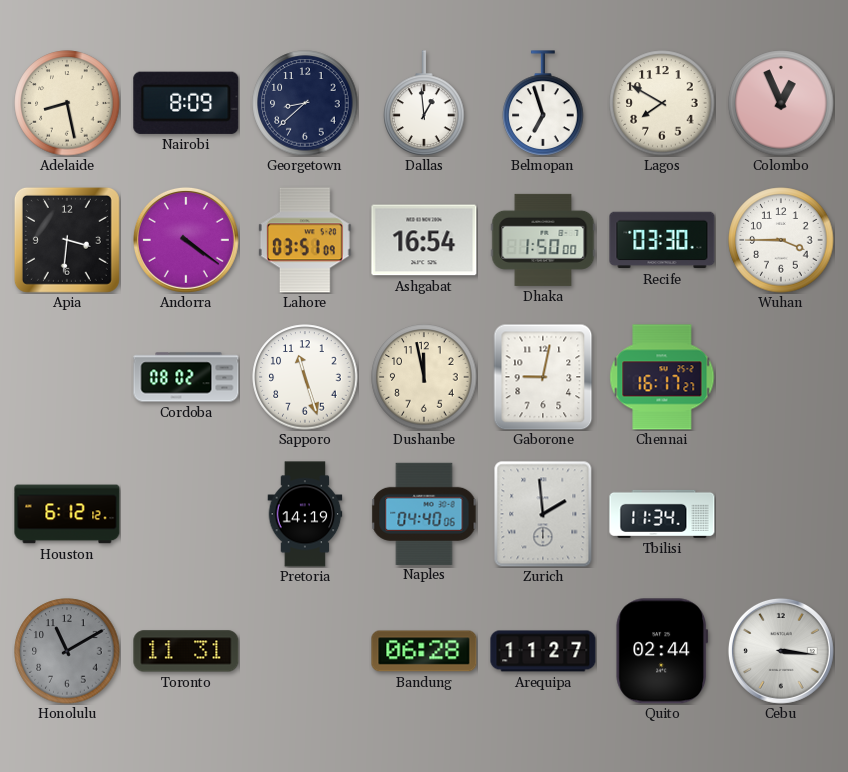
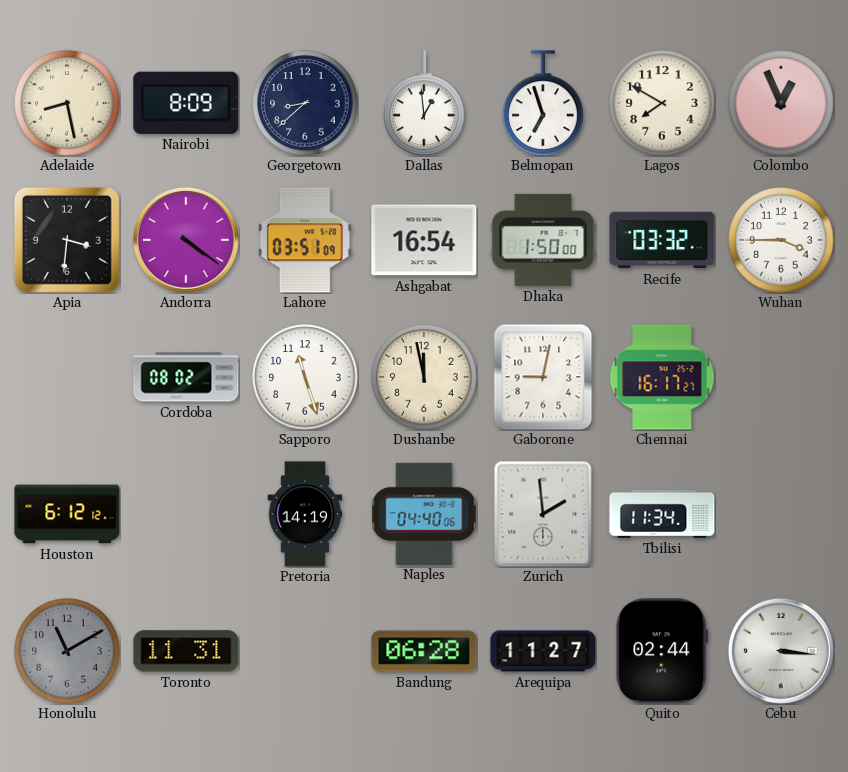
Recife: 03:30 -> 03:32
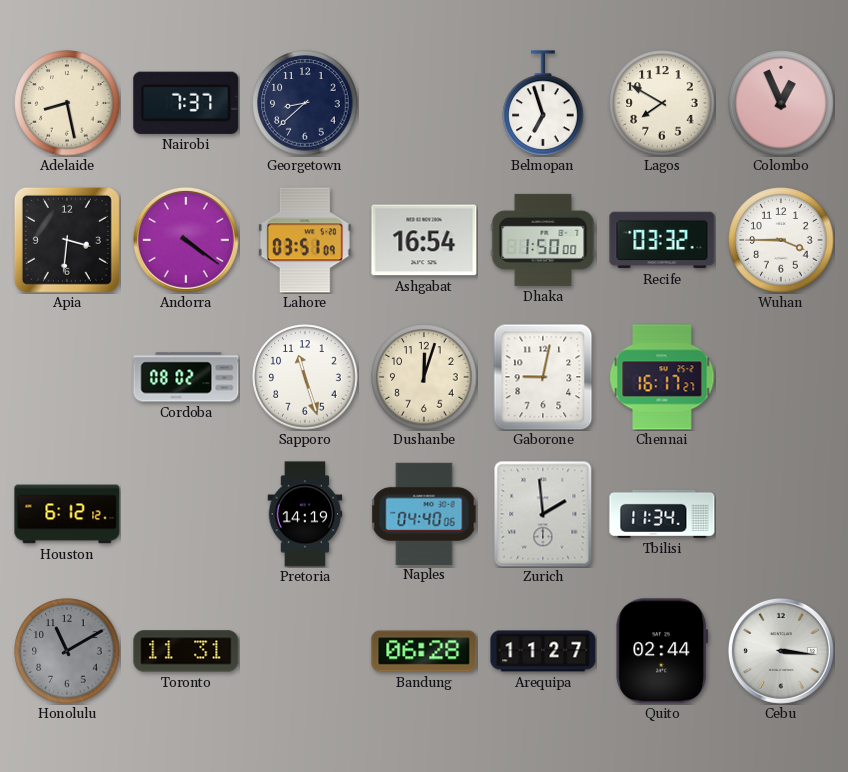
Nairobi: 8:09 -> 7:37
Dallas: 12:59 -> none
Dushanbe: 11:58 -> 12:03
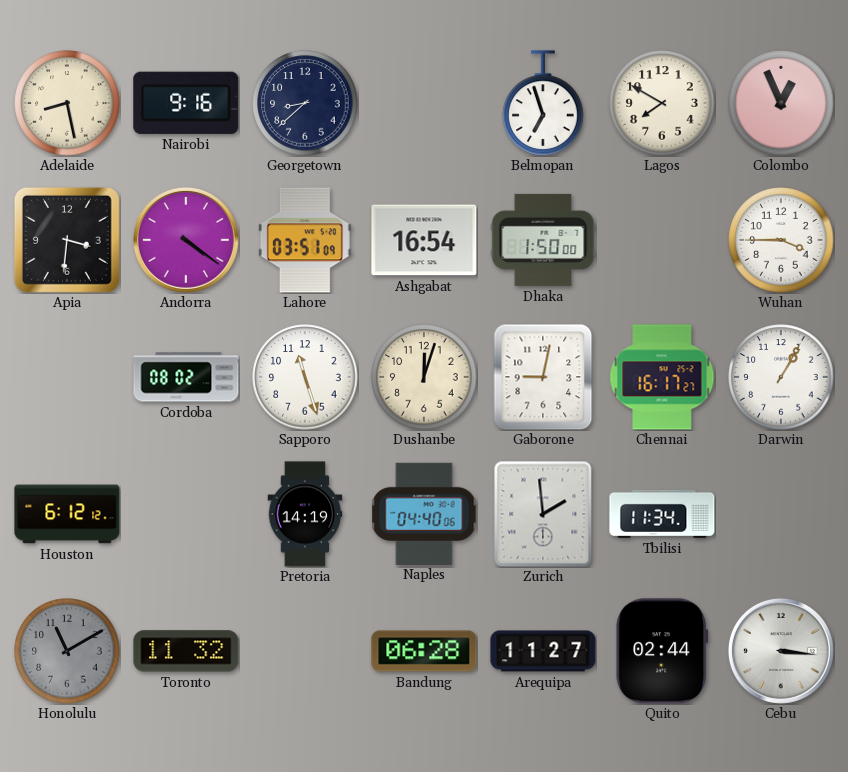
Nairobi: 7:37 -> 9:16
Recife: 03:32 -> none
Darwin: none -> 1:05
Toronto: 11:31 -> 11:32
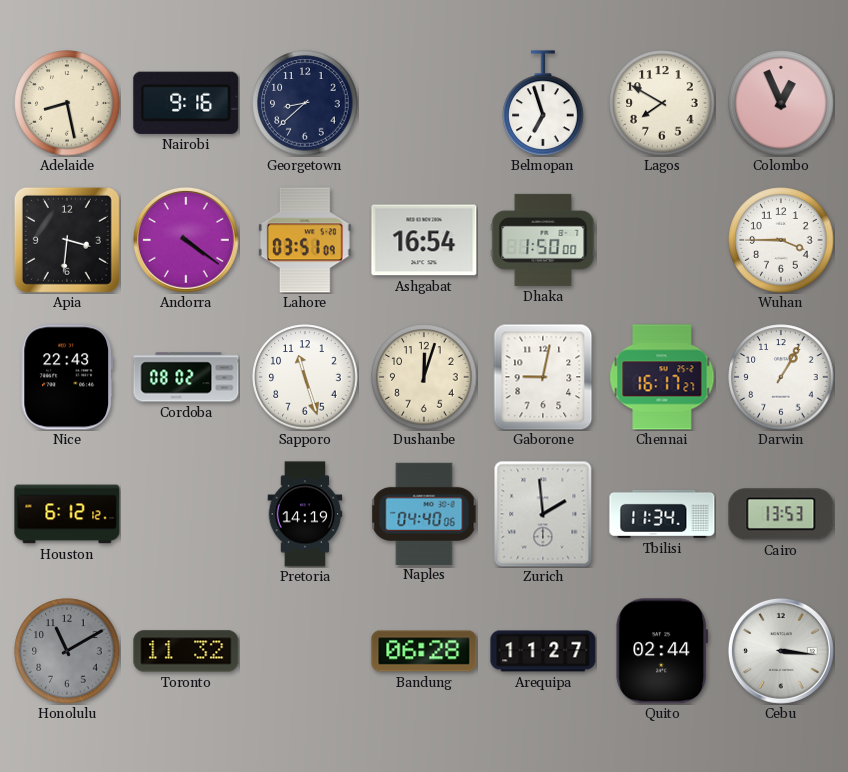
Nice: none -> 22:43
Cairo: none -> 13:53
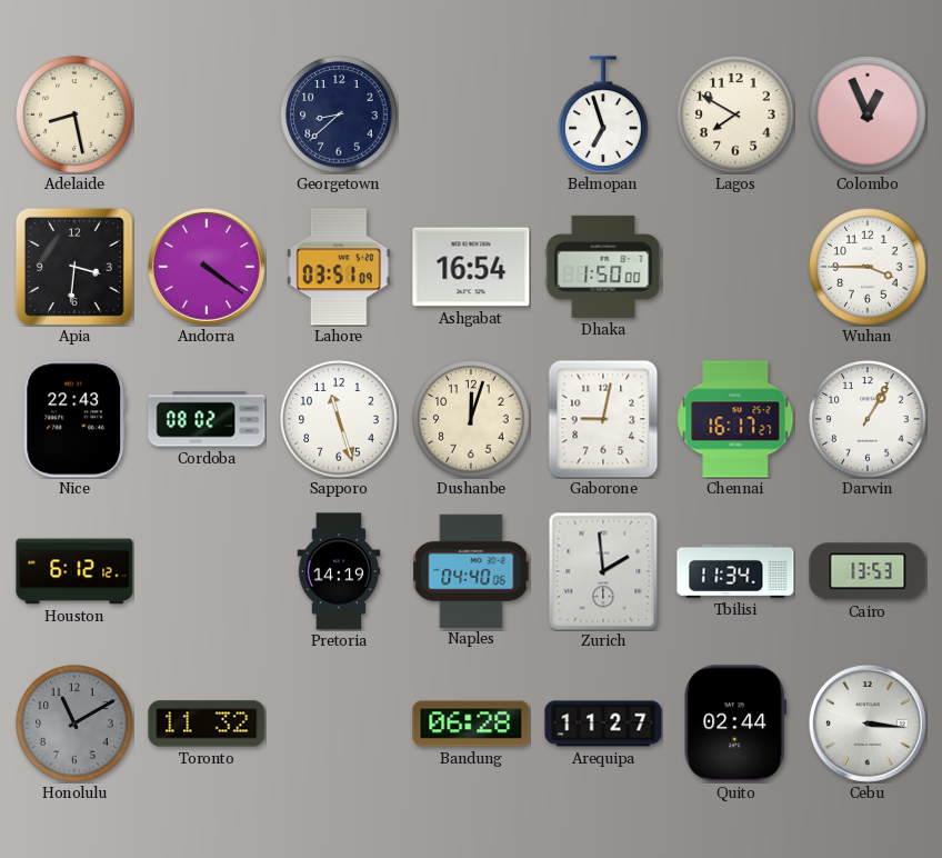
Nairobi: 9:16 -> none
